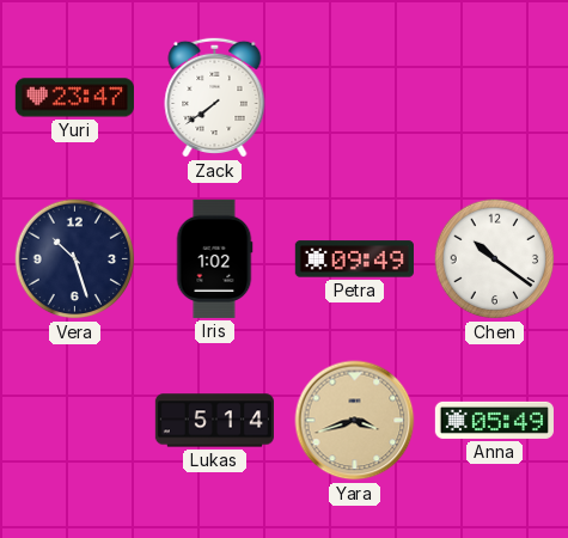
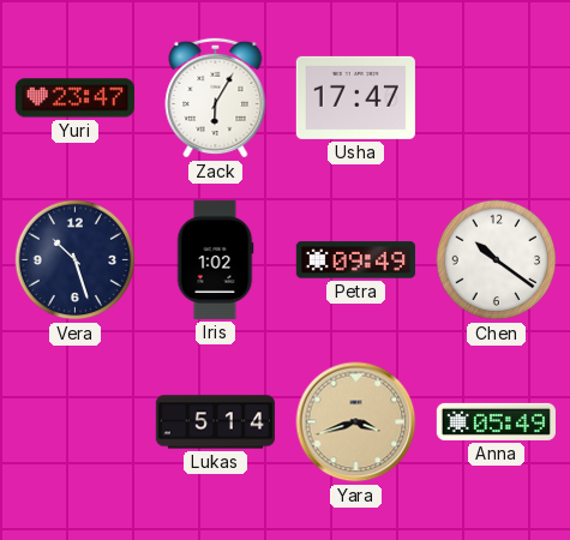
Zack: 7:39 -> 6:05
Usha: none -> 17:47
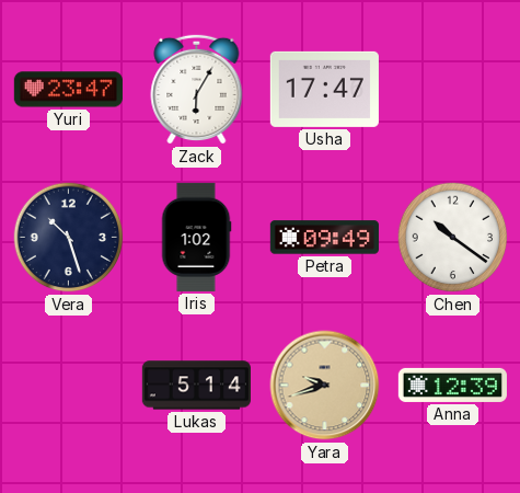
Yara: 3:42 -> 9:42
Anna: 05:49 -> 12:39
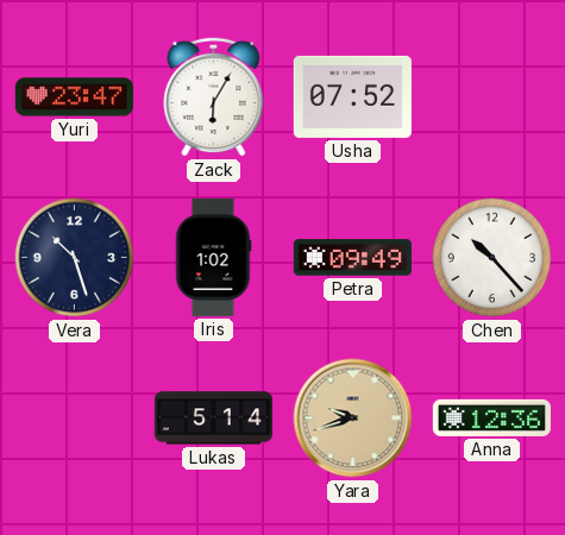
Usha: 17:47 -> 07:52
Chen: 10:21 -> 10:23
Anna: 12:39 -> 12:36
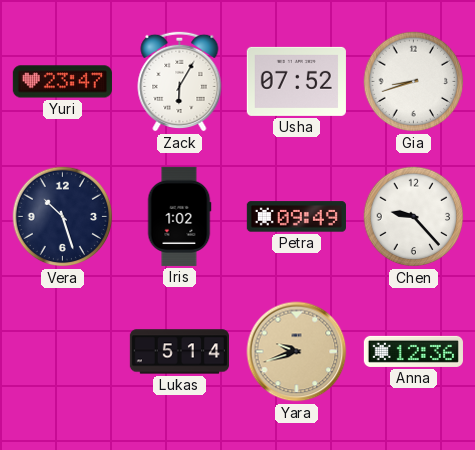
Gia: none -> 8:42
Chen: 10:23 -> 9:23
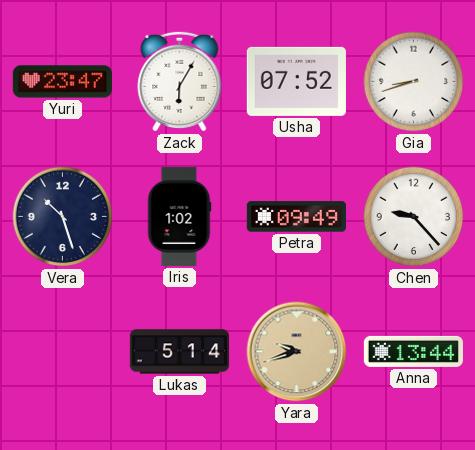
Anna: 12:36 -> 13:44
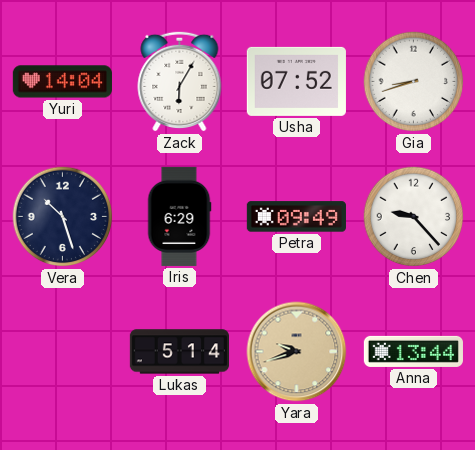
Yuri: 23:47 -> 14:04
Iris: 1:02 -> 6:29
